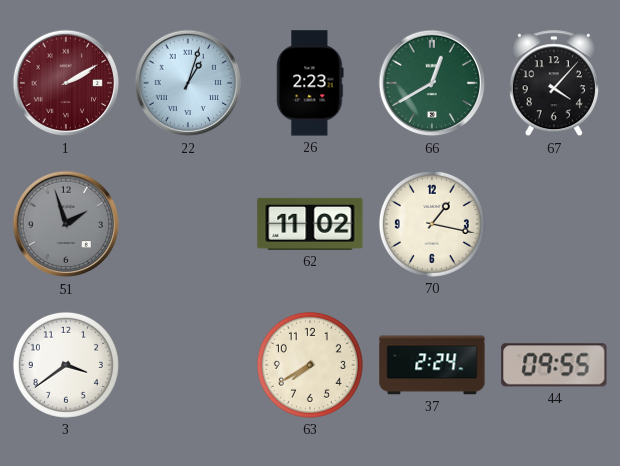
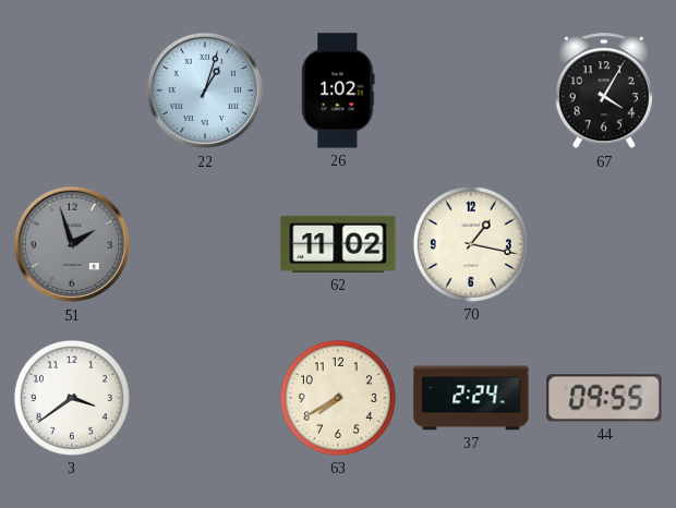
1: 2:10 -> none
26: 2:23 -> 1:02
66: 12:40 -> none
67: 4:07 -> 4:05
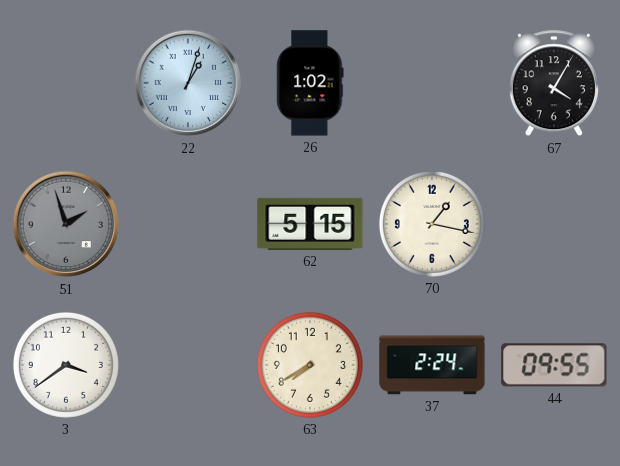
62: 11:02 -> 5:15
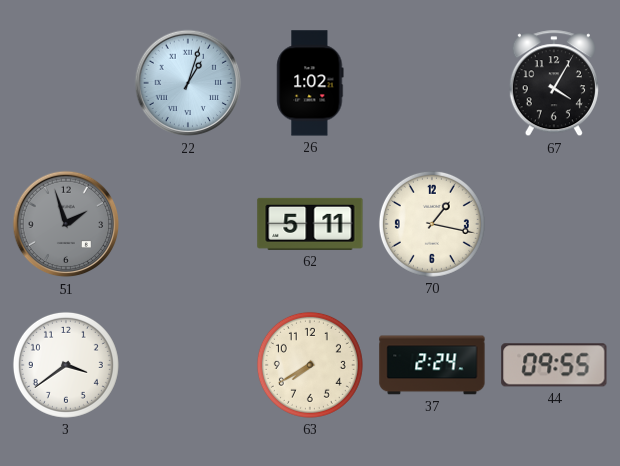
62: 5:15 -> 5:11
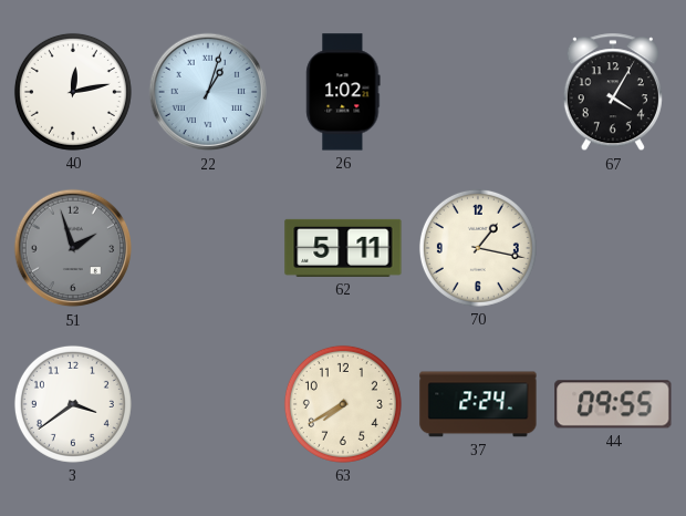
40: none -> 12:13
